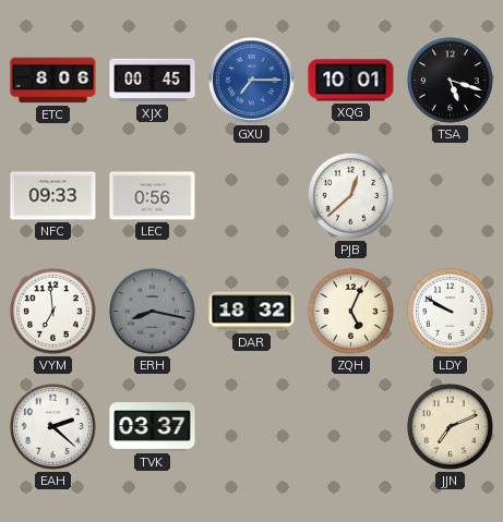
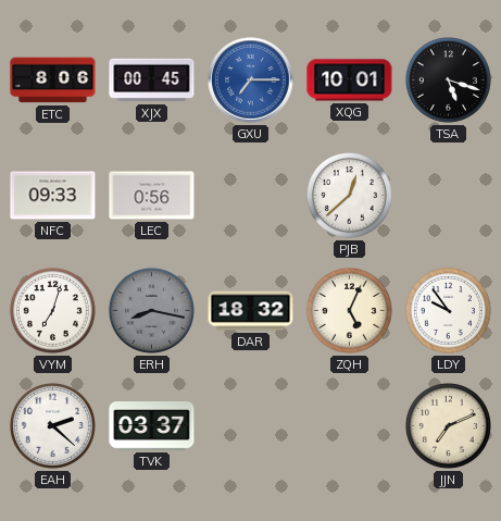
VYM: 6:59 -> 7:03
LDY: 9:50 -> 9:54
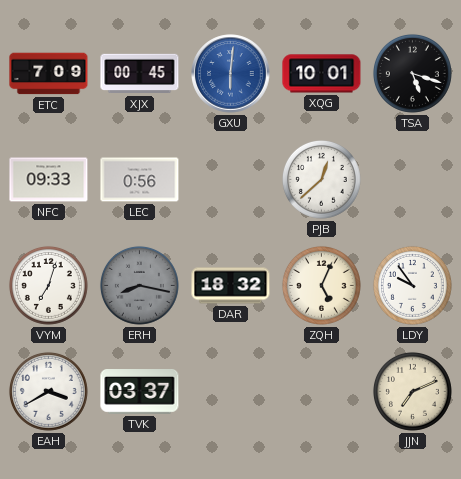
ETC: 8:06 -> 7:09
GXU: 7:15 -> 6:01
EAH: 2:22 -> 3:40
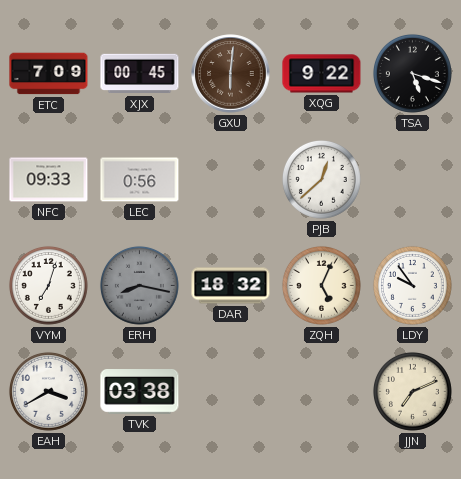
GXU dial: blue -> brown
XQG: 10:01 -> 9:22
TVK: 03:37 -> 03:38
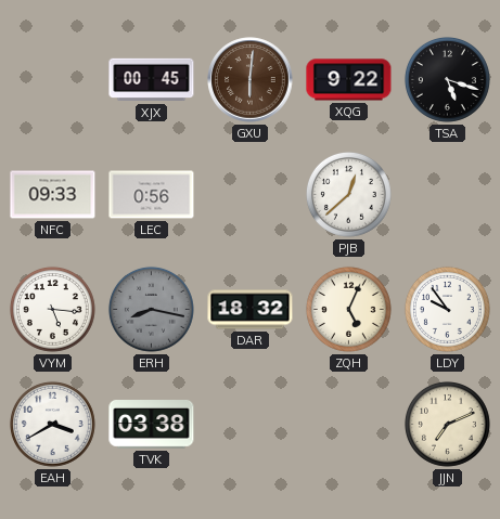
ETC: 7:09 -> none
VYM: 7:03 -> 5:16
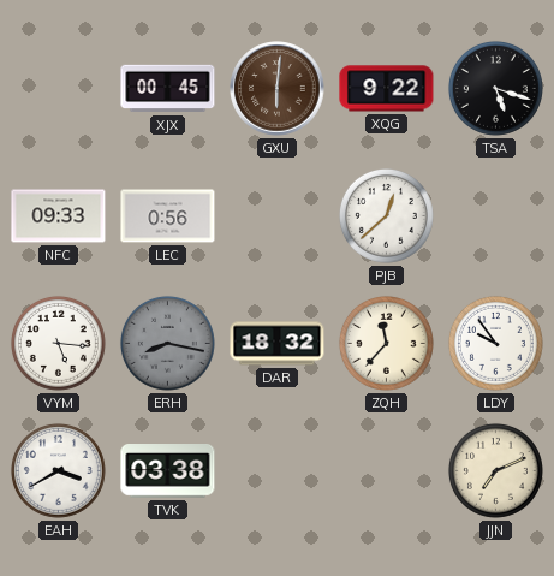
ZQH: 5:04 -> 11:37
